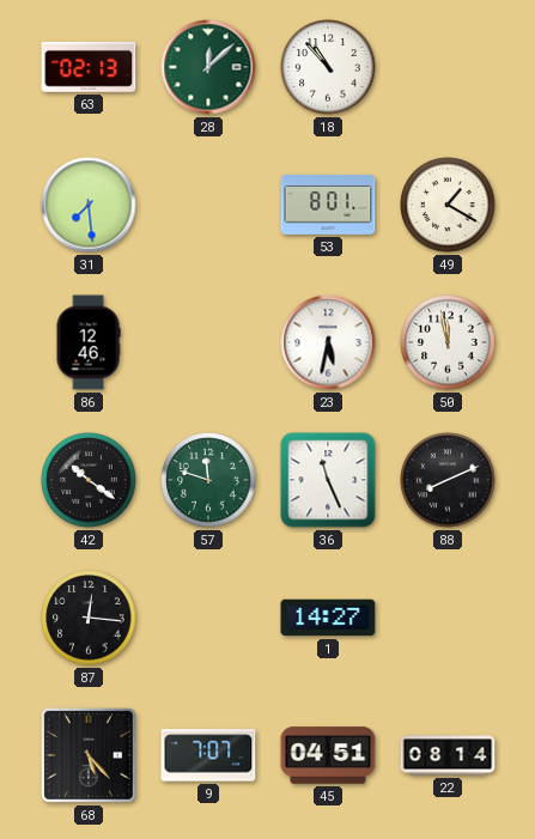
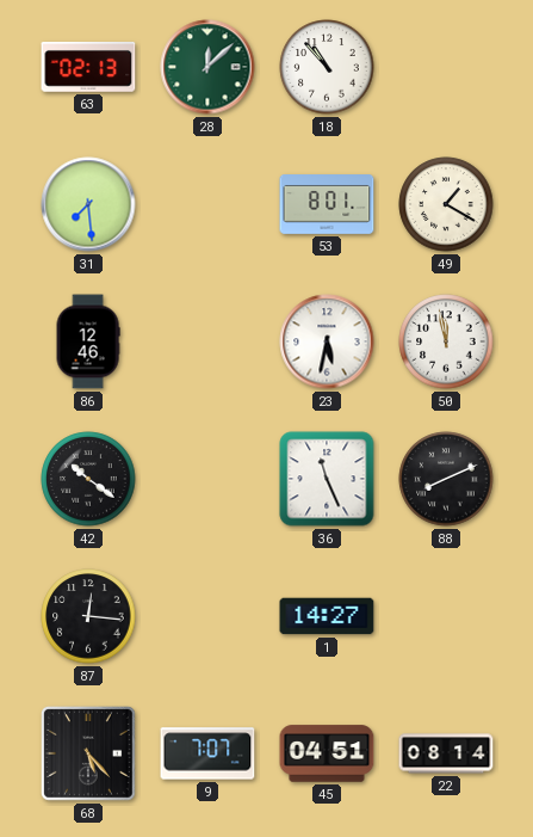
57: 11:48 -> none
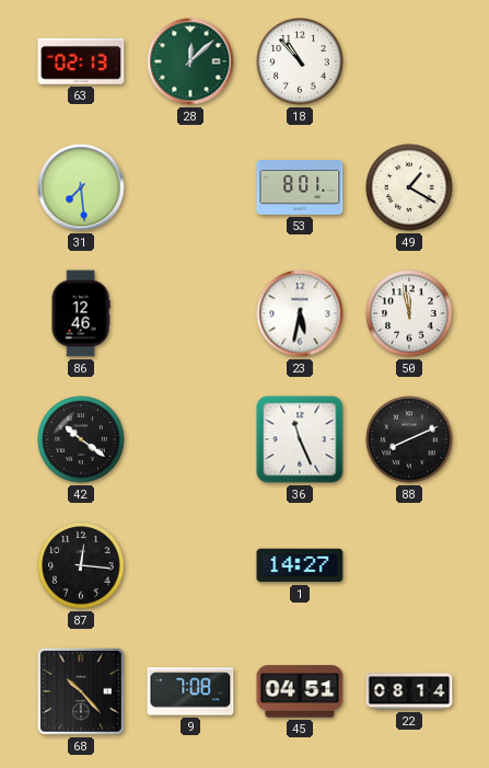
68: 5:23 -> 10:23
9: 7:07 -> 7:08
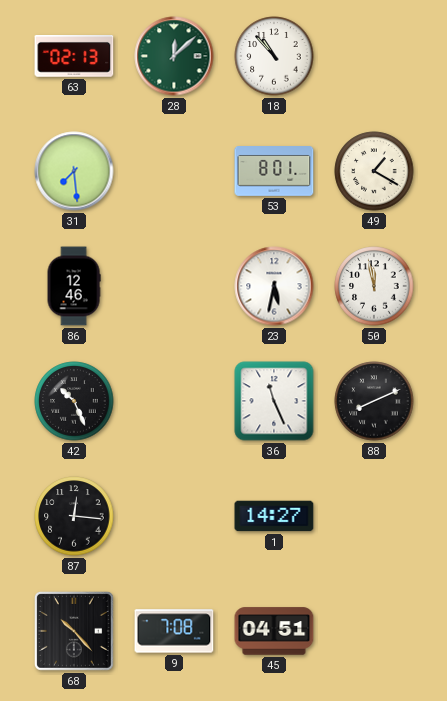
42: 10:21 -> 10:26
22: 08:14 -> none
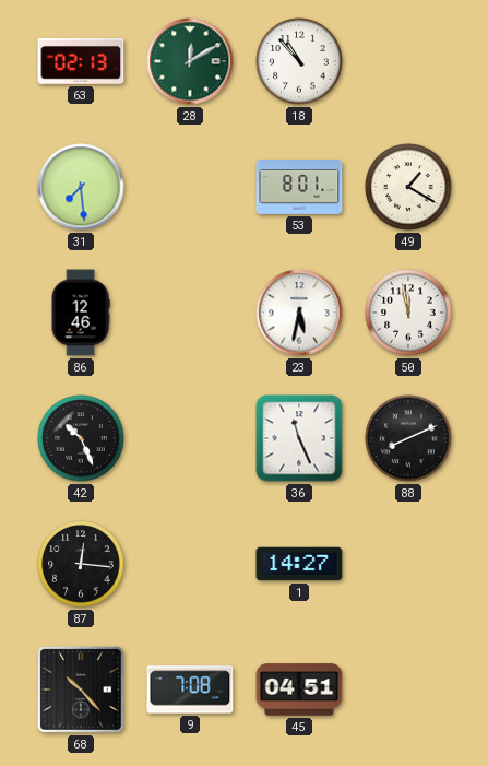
28: 12:08 -> 12:10
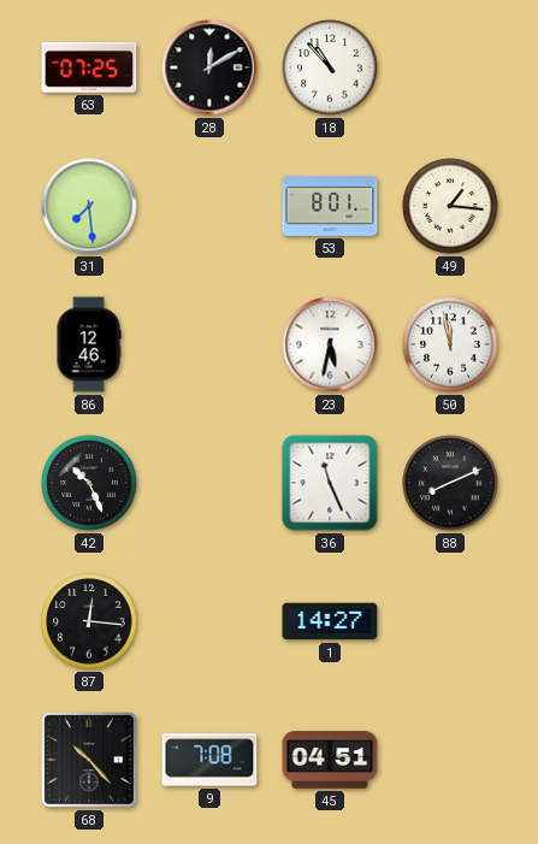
63: 02:13 -> 07:25
28 dial: green -> black
49: 1:20 -> 1:16
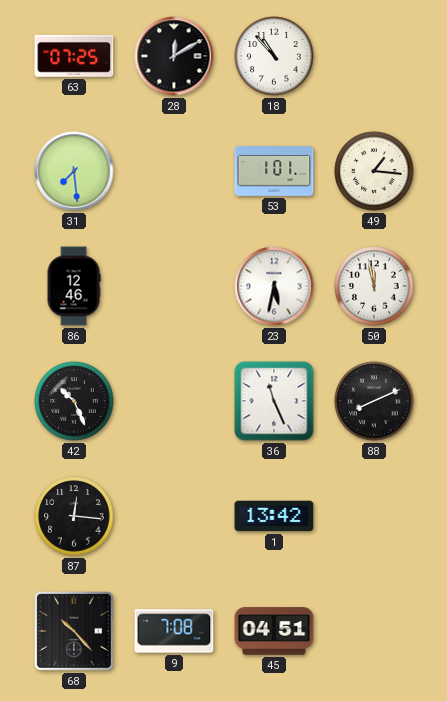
53: 8:01 -> 1:01
1: 14:27 -> 13:42
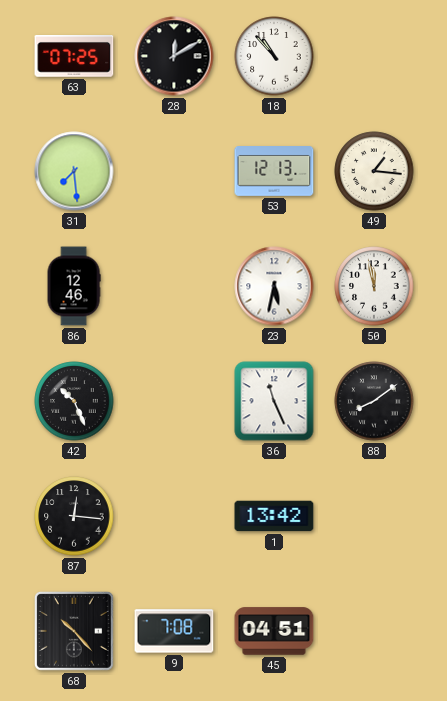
53: 1:01 -> 12:13
88: 8:11 -> 8:09
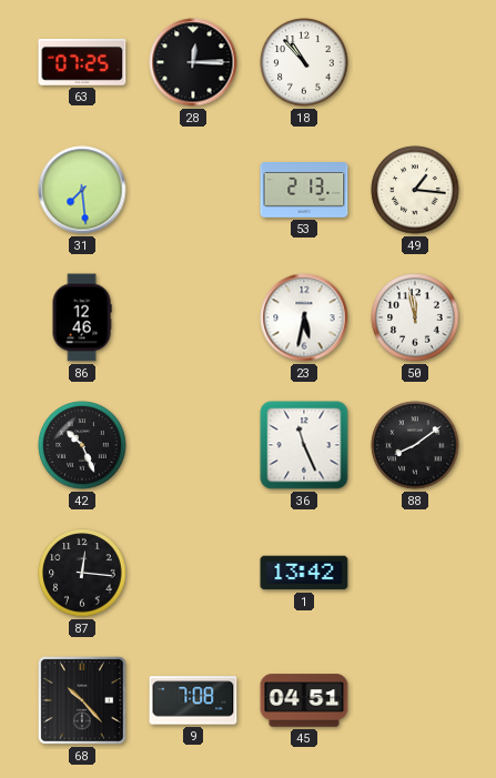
28: 12:10 -> 12:15
53: 12:13 -> 2:13
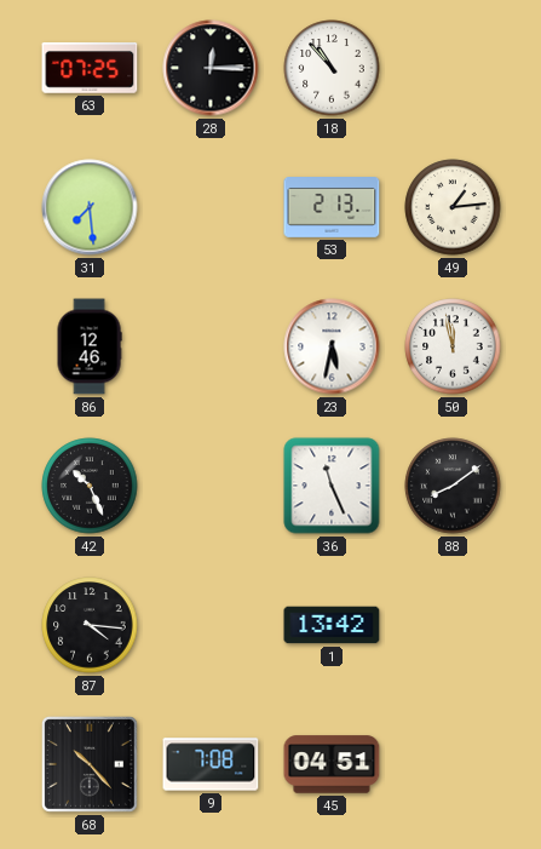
49: 1:16 -> 1:14
87: 12:16 -> 4:16
